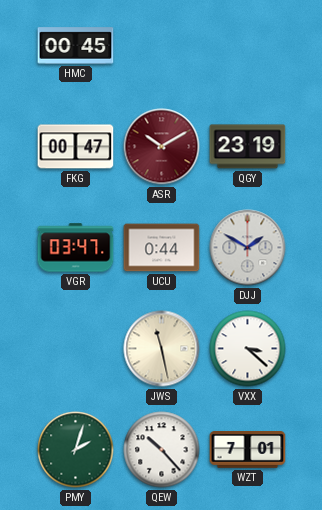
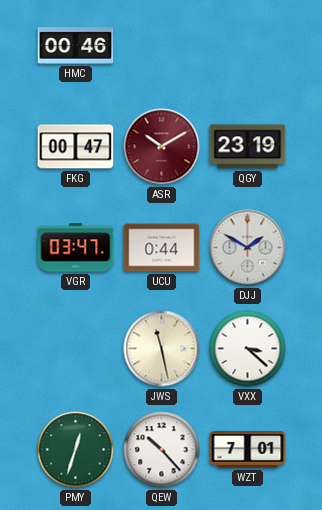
HMC: 00:45 -> 00:46
PMY: 2:03 -> 12:33
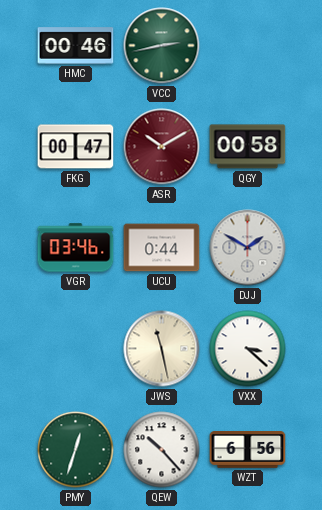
VCC: none -> 2:43
QGY: 23:19 -> 00:58
VGR: 03:47 -> 03:46
WZT: 7:01 -> 6:56
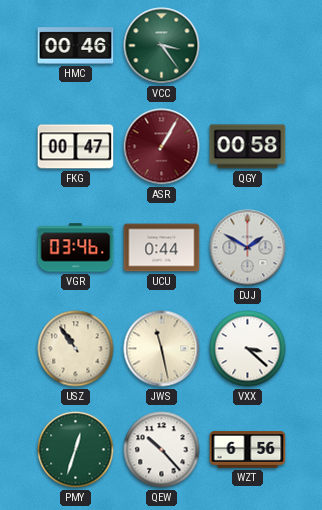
VCC: 2:43 -> 3:24
ASR: 10:10 -> 1:05
USZ: none -> 10:54
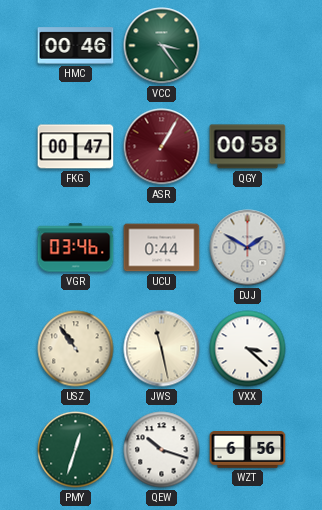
QEW: 10:23 -> 10:18
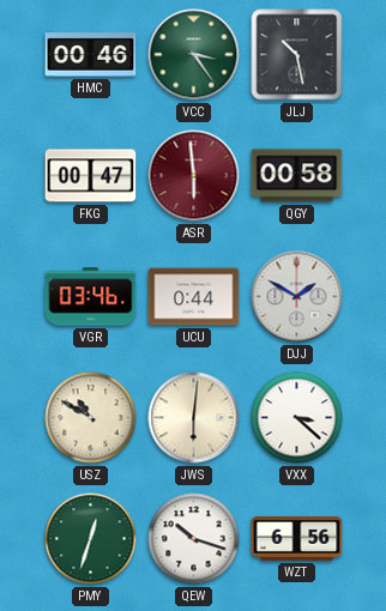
JLJ: none -> 10:28
ASR: 1:05 -> 5:59
USZ: 10:54 -> 10:50
JWS: 11:28 -> 6:01
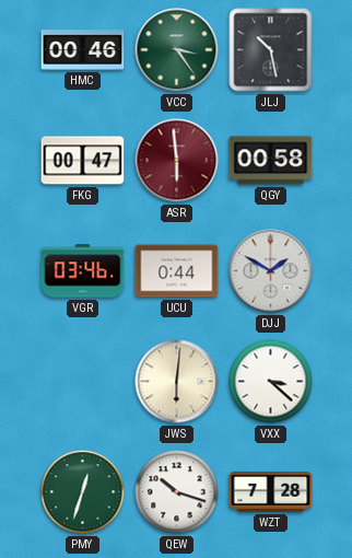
USZ: 10:50 -> none
WZT: 6:56 -> 7:28
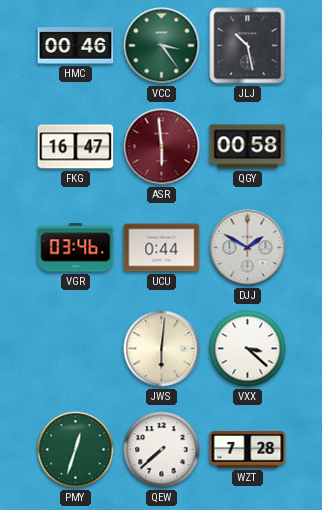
FKG: 00:47 -> 16:47
QEW: 10:18 -> 7:38
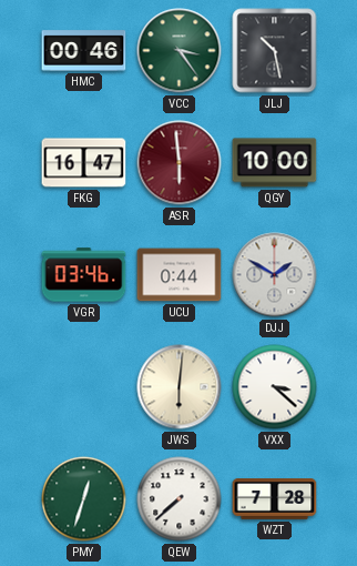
QGY: 00:58 -> 10:00
